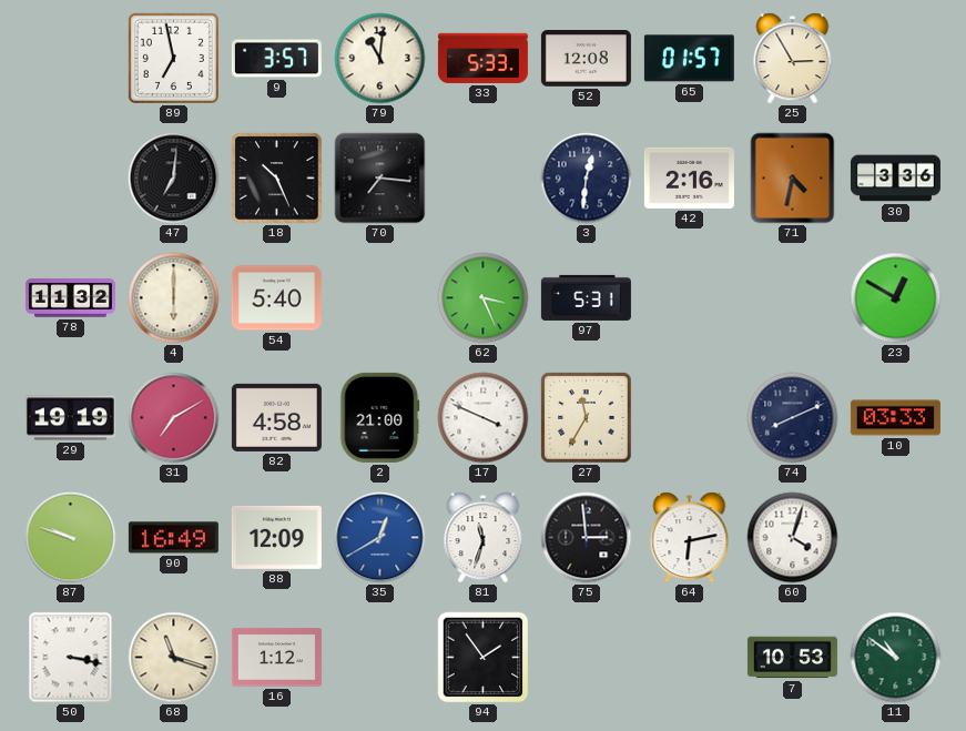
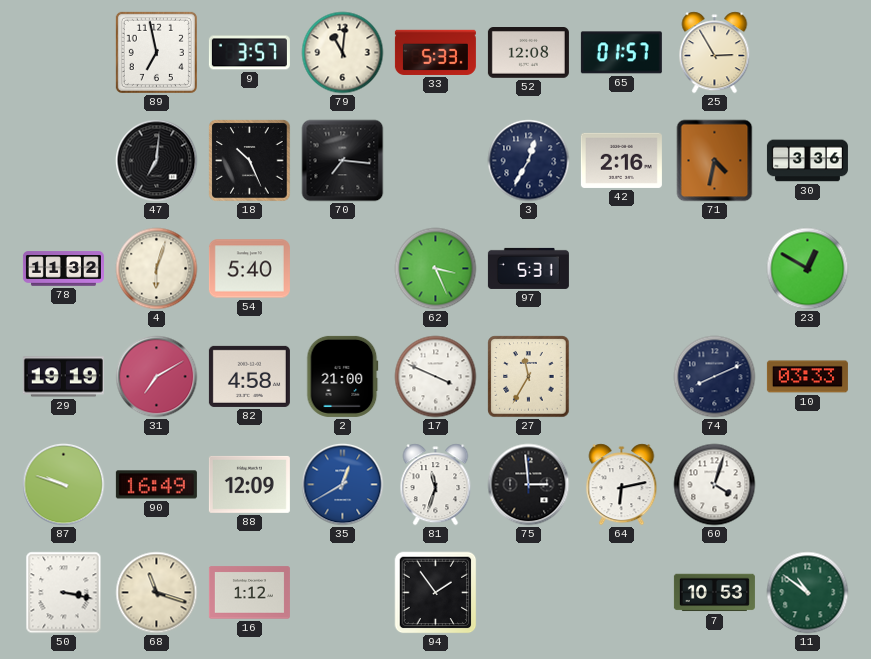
3: 12:31 -> 12:35
4: 6:00 -> 6:03
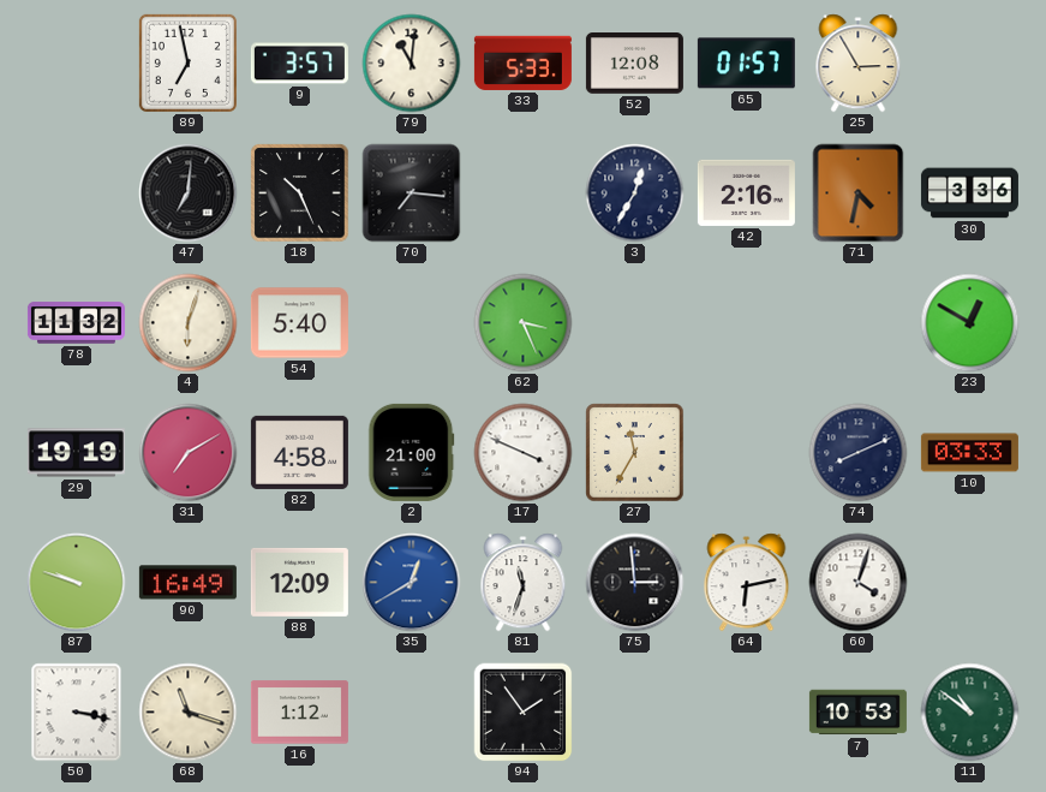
97: 5:31 -> none
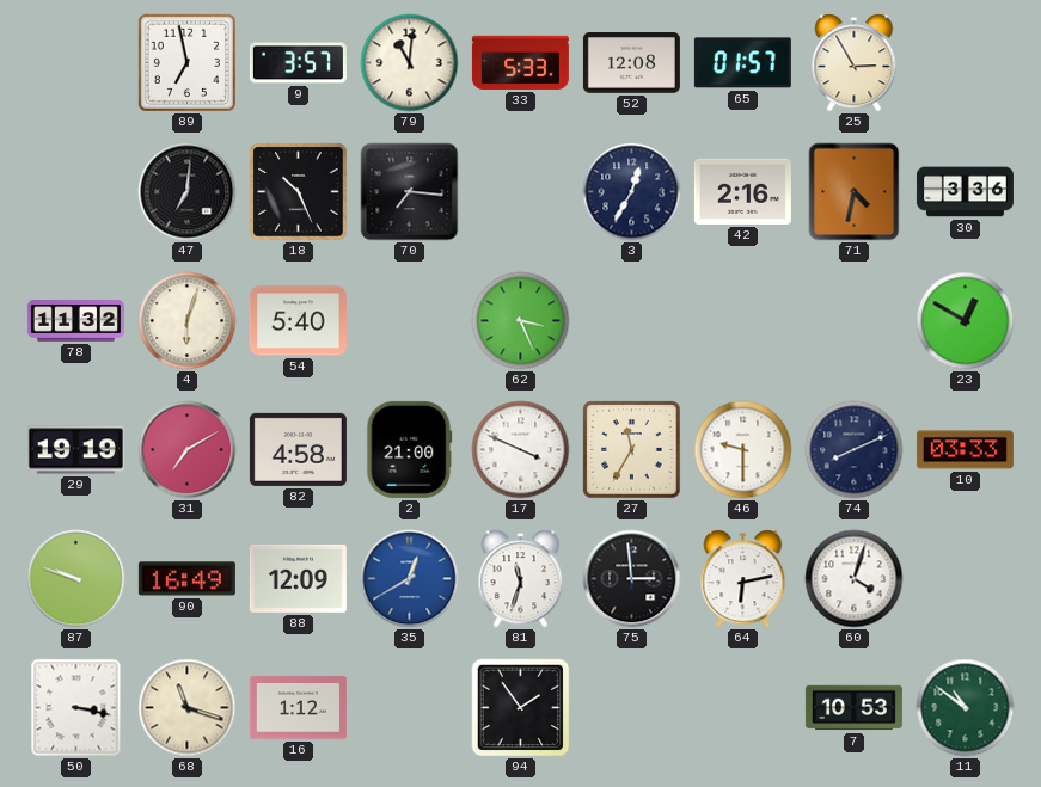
46: none -> 9:30
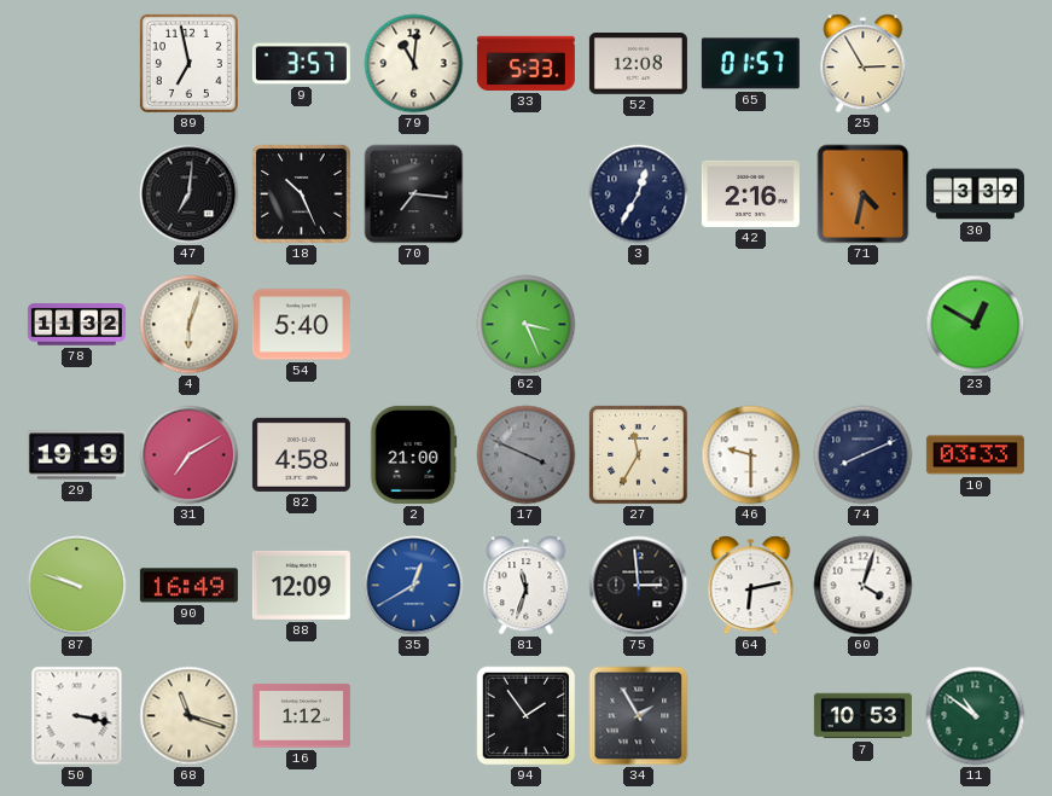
30: 3:36 -> 3:39
17 dial: white -> grey
34: none -> 1:55
